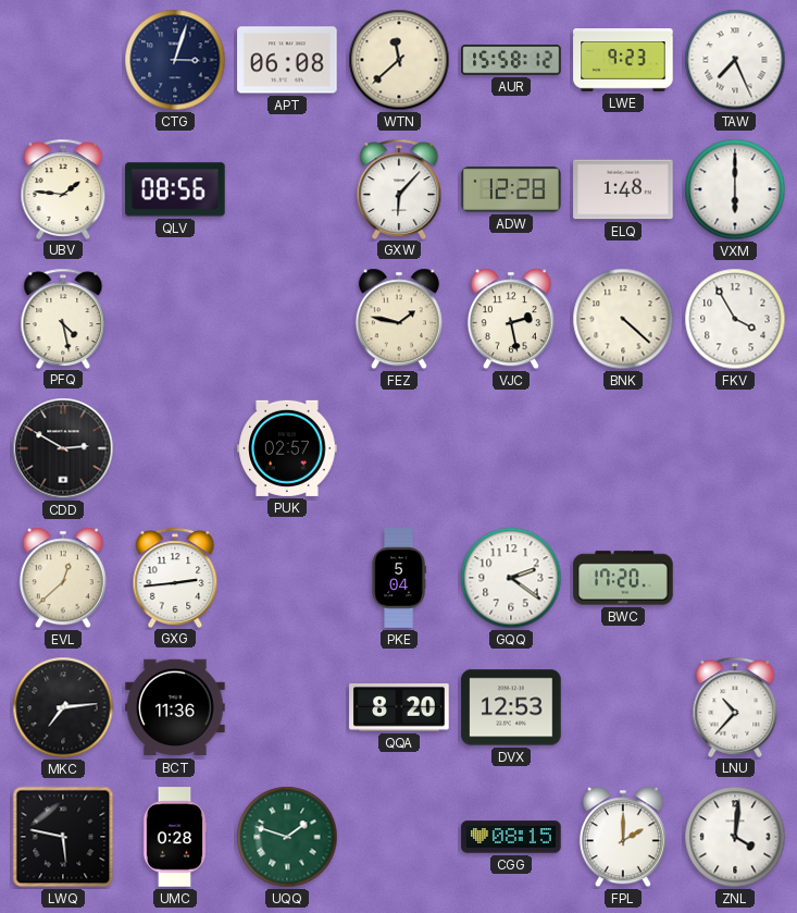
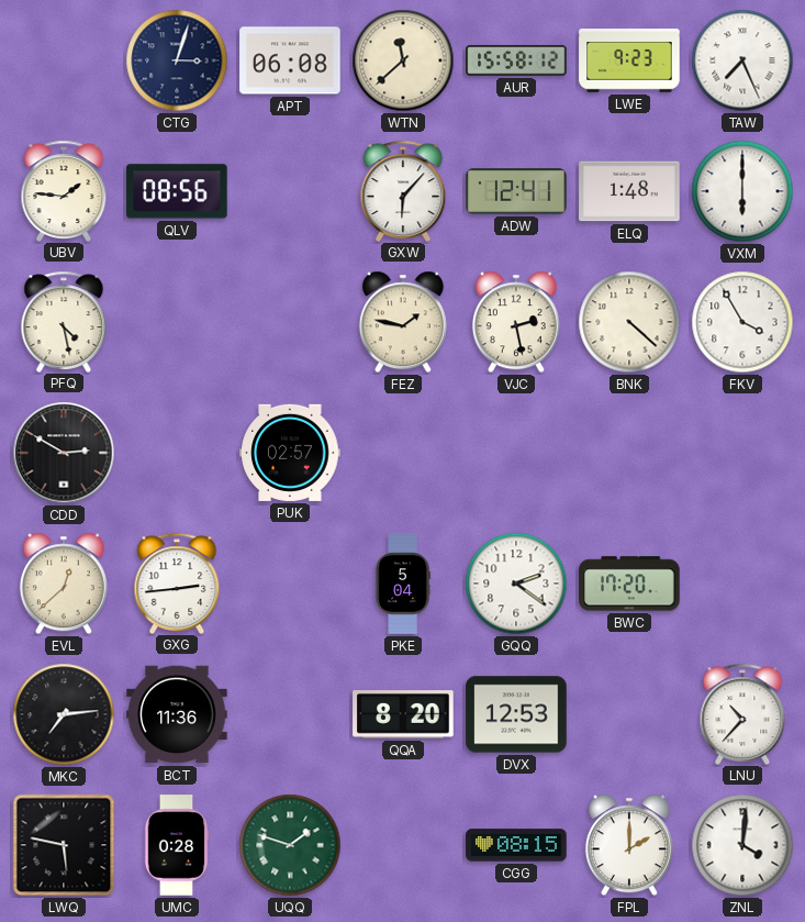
ADW: 12:28 -> 12:41
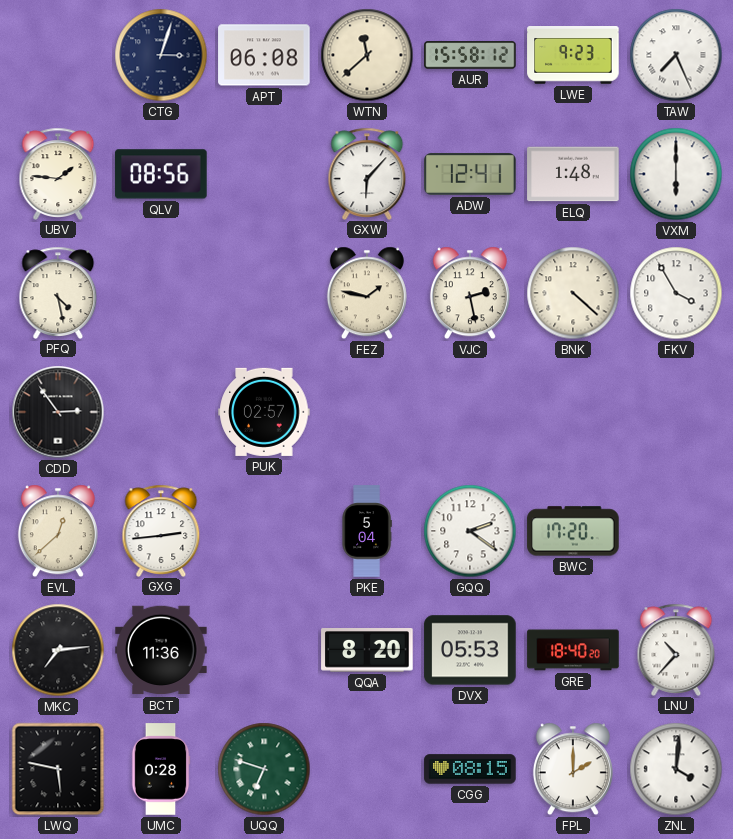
CDD: 2:50 -> 2:54
DVX: 12:53 -> 05:53
GRE: none -> 18:40
UQQ: 1:48 -> 6:48
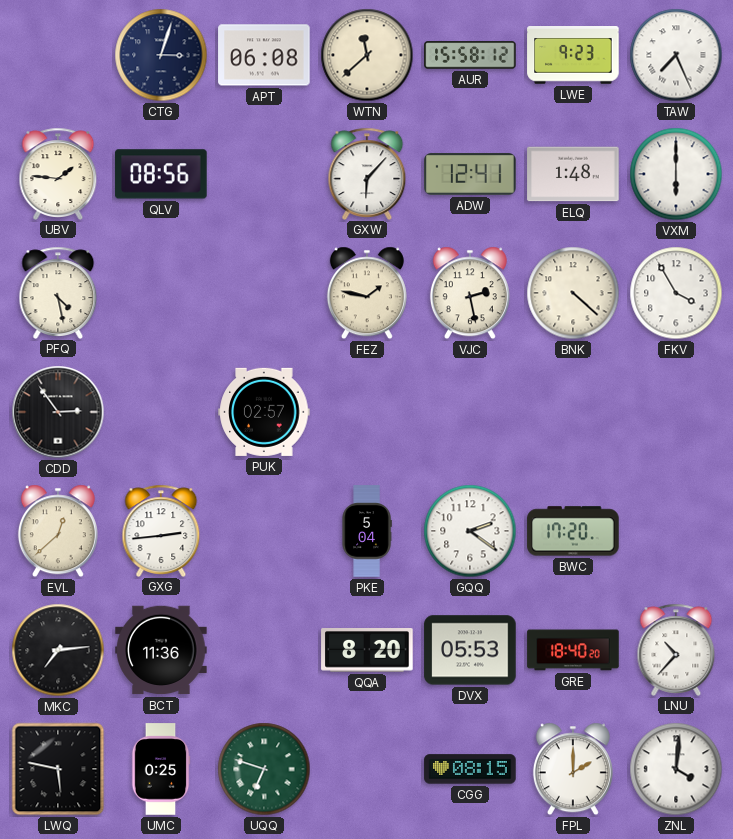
UMC: 0:28 -> 0:25
